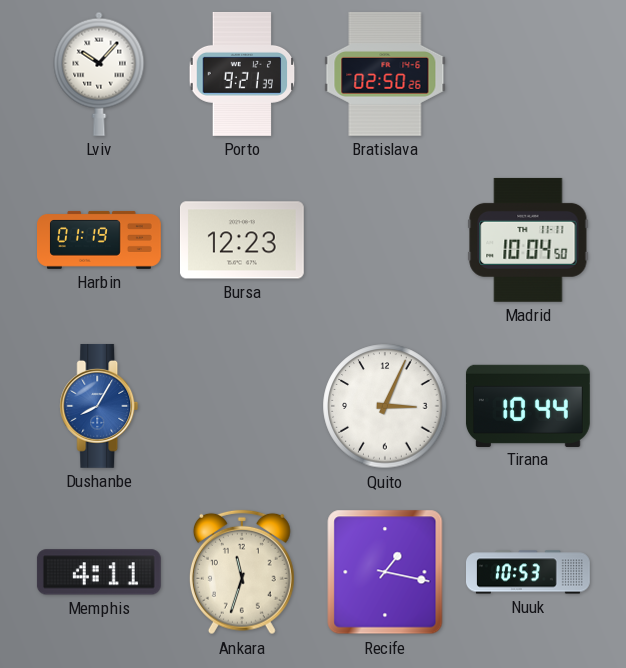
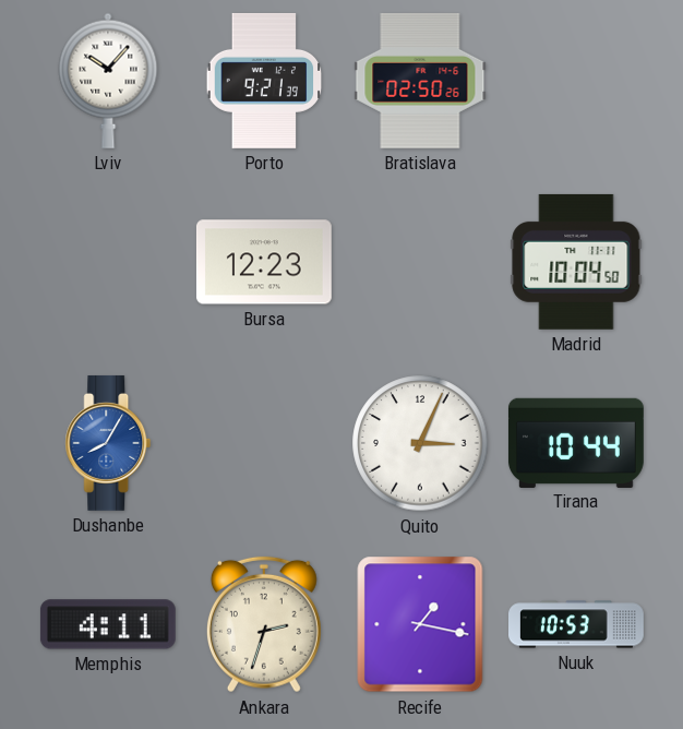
Harbin: 01:19 -> none
Ankara: 11:33 -> 2:33
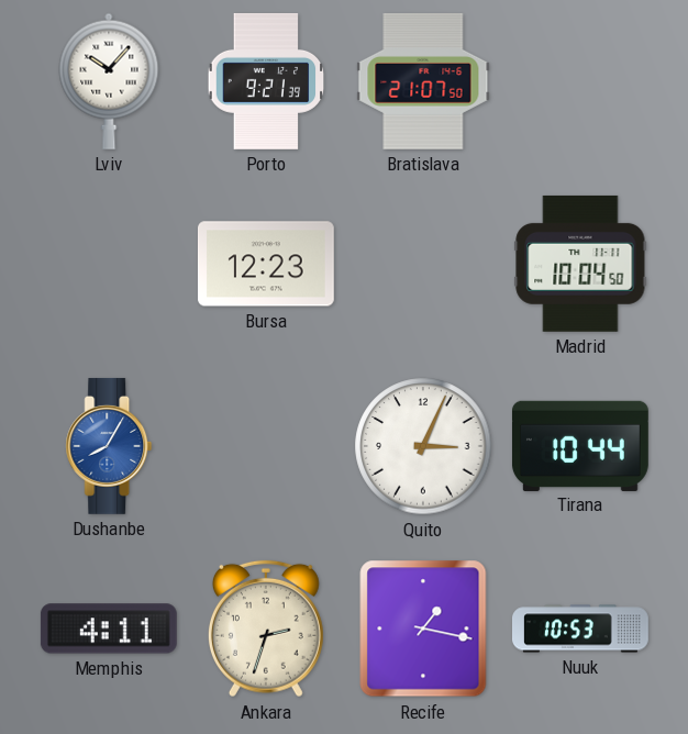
Bratislava: 02:50 -> 21:07
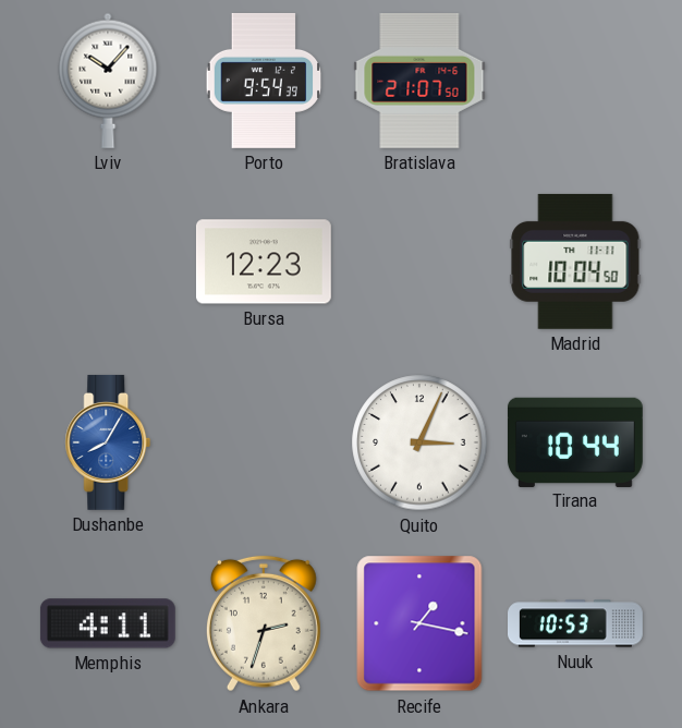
Porto: 9:21 -> 9:54
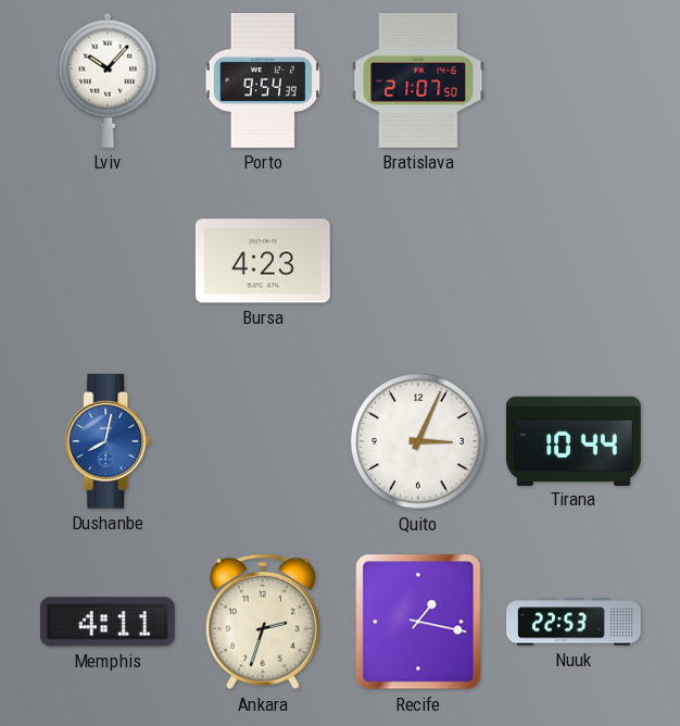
Bursa: 12:23 -> 4:23
Madrid: 10:04 -> none
Dushanbe: 8:05 -> 8:02
Nuuk: 10:53 -> 22:53
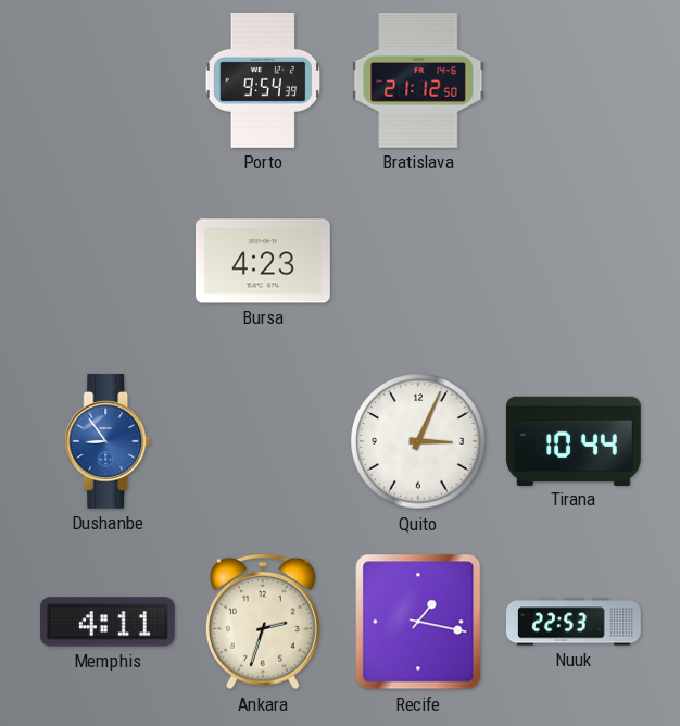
Lviv: 10:07 -> none
Bratislava: 21:07 -> 21:12
Dushanbe: 8:02 -> 8:54
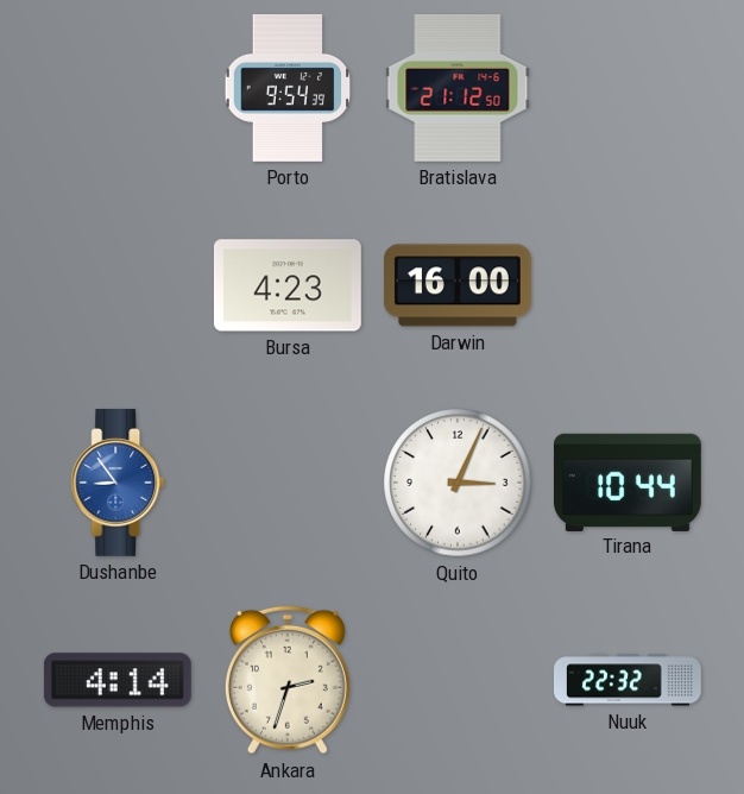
Darwin: none -> 16:00
Memphis: 4:11 -> 4:14
Recife: 1:17 -> none
Nuuk: 22:53 -> 22:32
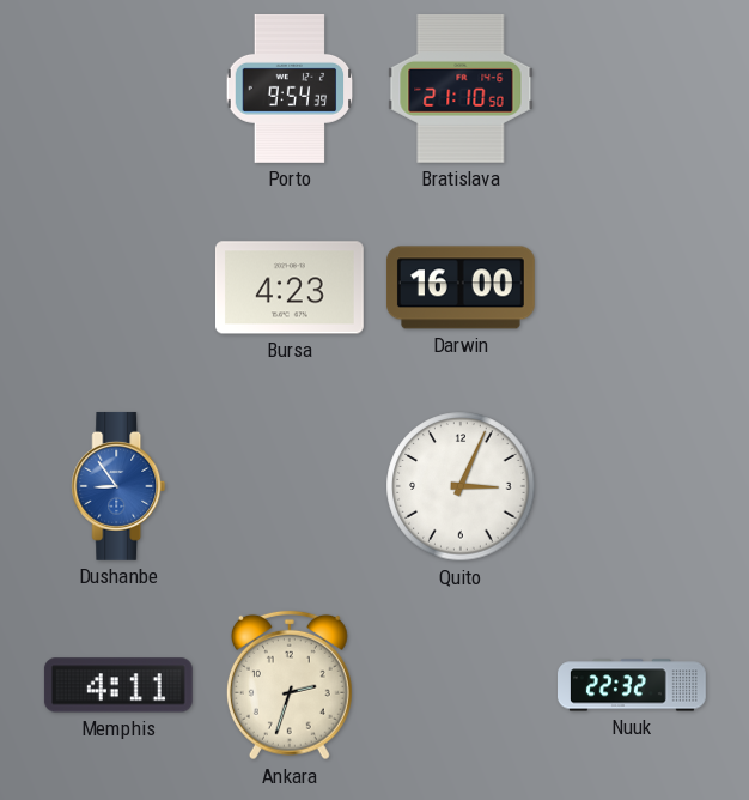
Bratislava: 21:12 -> 21:10
Tirana: 10:44 -> none
Memphis: 4:14 -> 4:11
